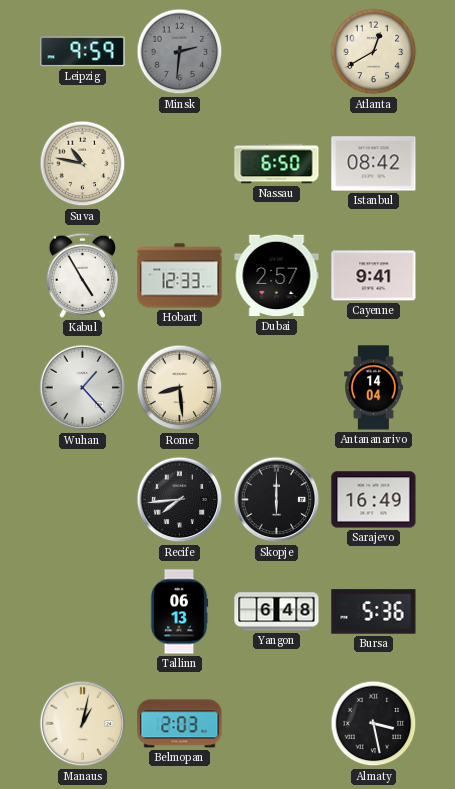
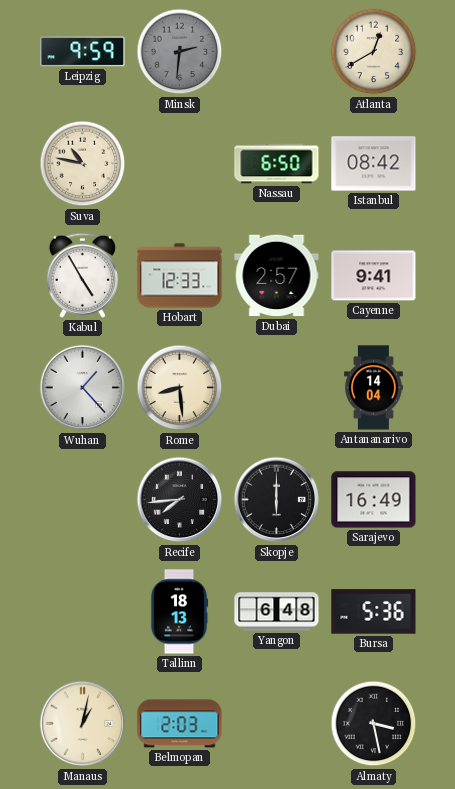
Tallinn: 06:13 -> 18:13
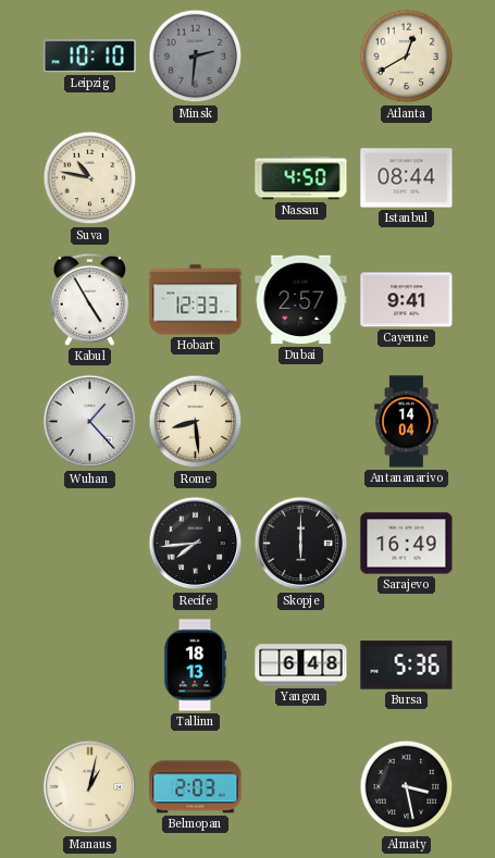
Leipzig: 9:59 -> 10:10
Nassau: 6:50 -> 4:50
Istanbul: 08:42 -> 08:44
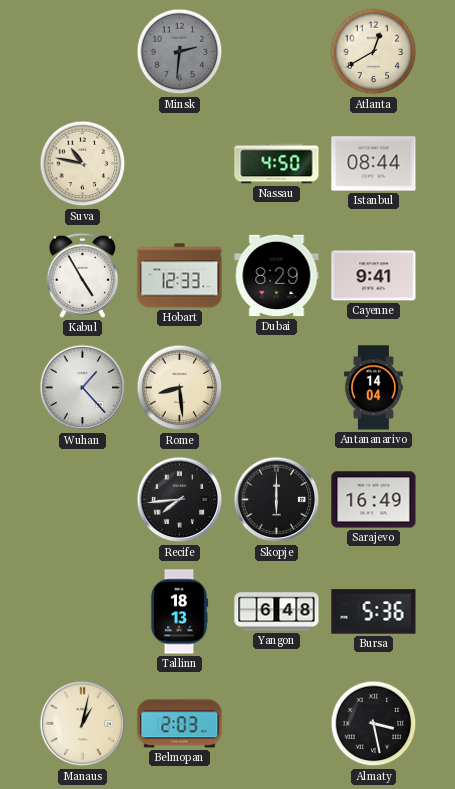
Leipzig: 10:10 -> none
Dubai: 2:57 -> 8:29
